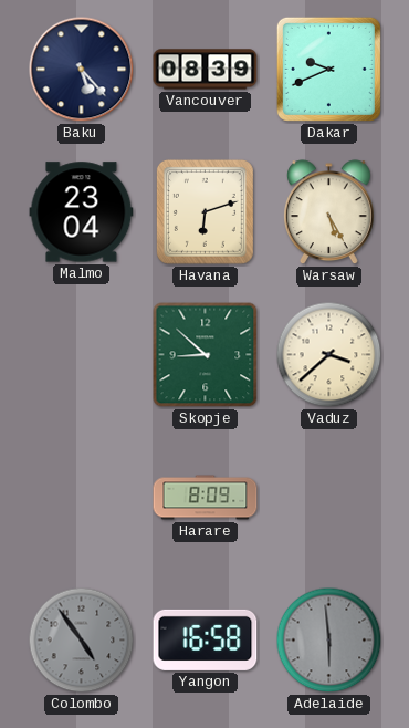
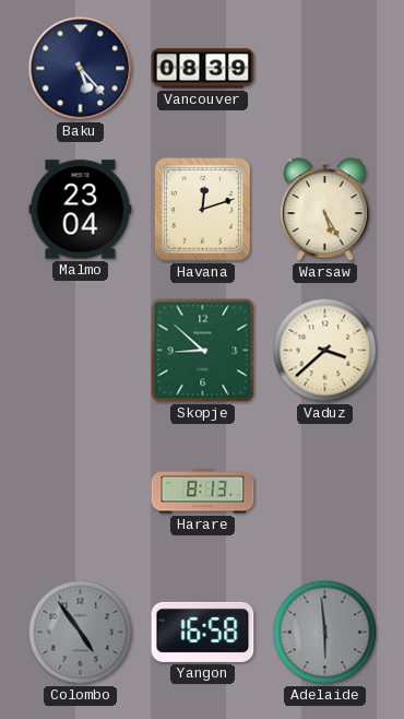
Dakar: 9:41 -> none
Havana: 6:12 -> 12:12
Harare: 8:09 -> 8:13
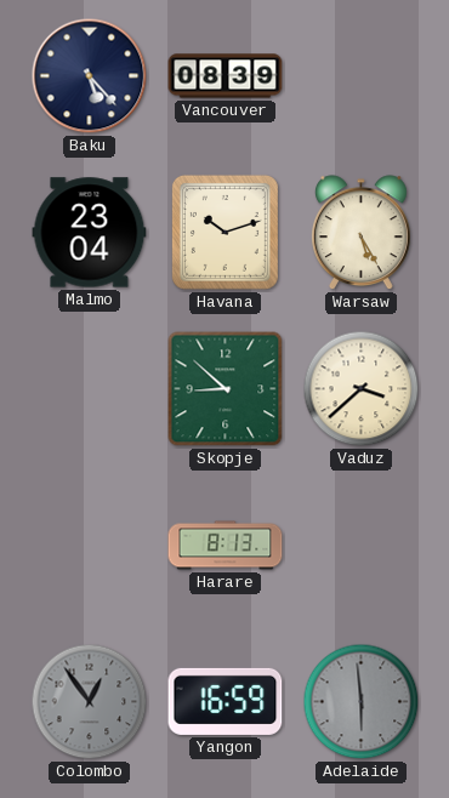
Havana: 12:12 -> 10:12
Colombo: 4:54 -> 12:54
Yangon: 16:58 -> 16:59
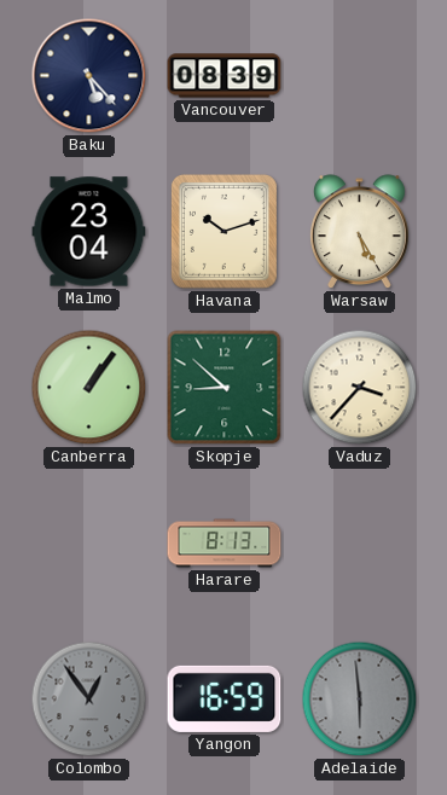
Canberra: none -> 1:06
Vaduz: 3:38 -> 3:37
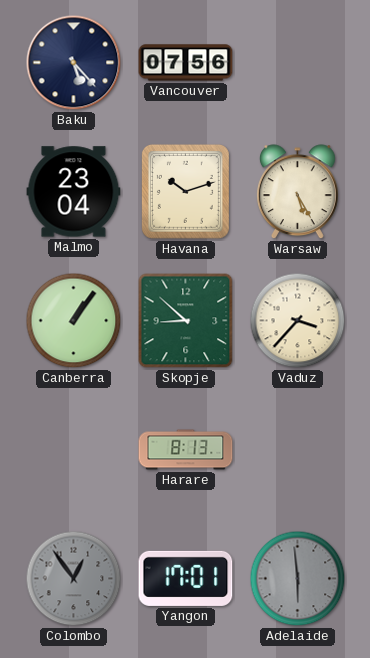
Vancouver: 08:39 -> 07:56
Yangon: 16:59 -> 17:01
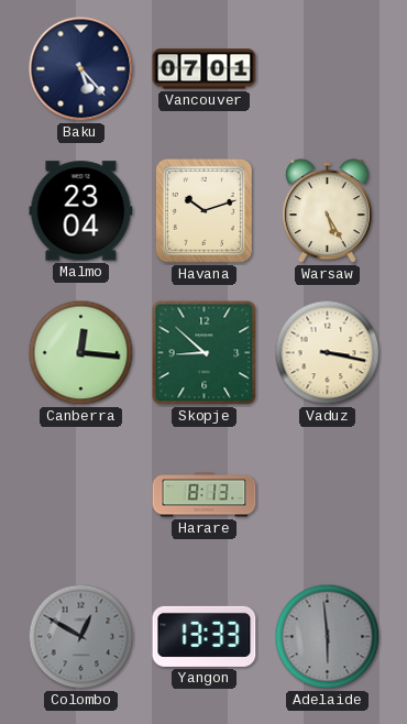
Vancouver: 07:56 -> 07:01
Canberra: 1:06 -> 12:16
Vaduz: 3:37 -> 3:17
Colombo: 12:54 -> 12:50
Yangon: 17:01 -> 13:33
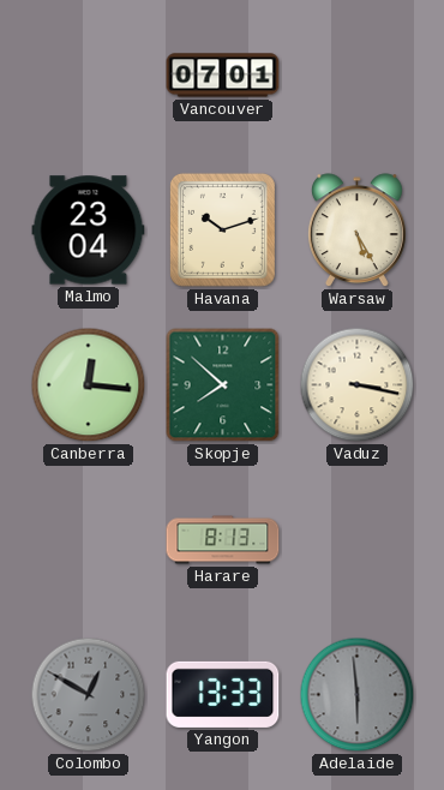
Baku: 5:23 -> none
Skopje: 8:52 -> 7:52
